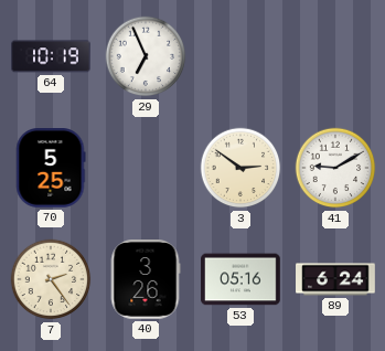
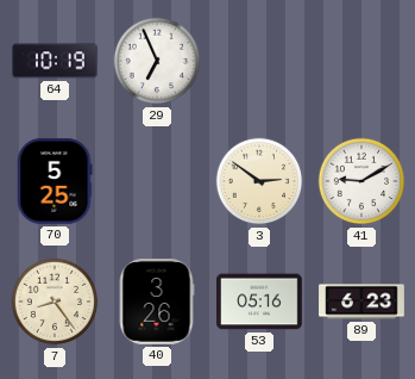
7: 2:24 -> 8:24
89: 6:24 -> 6:23
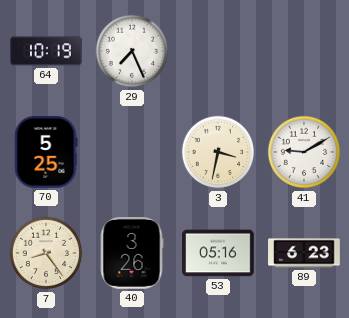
29: 6:56 -> 7:26
3: 2:51 -> 3:32
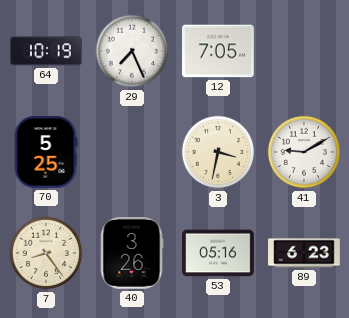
12: none -> 7:05
